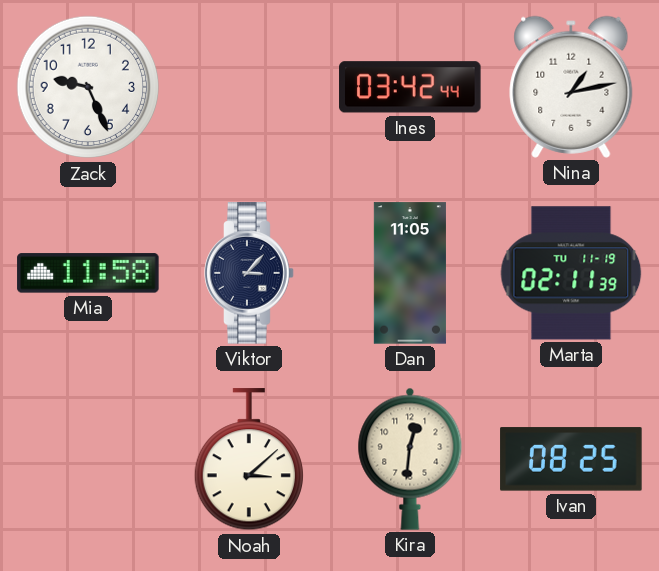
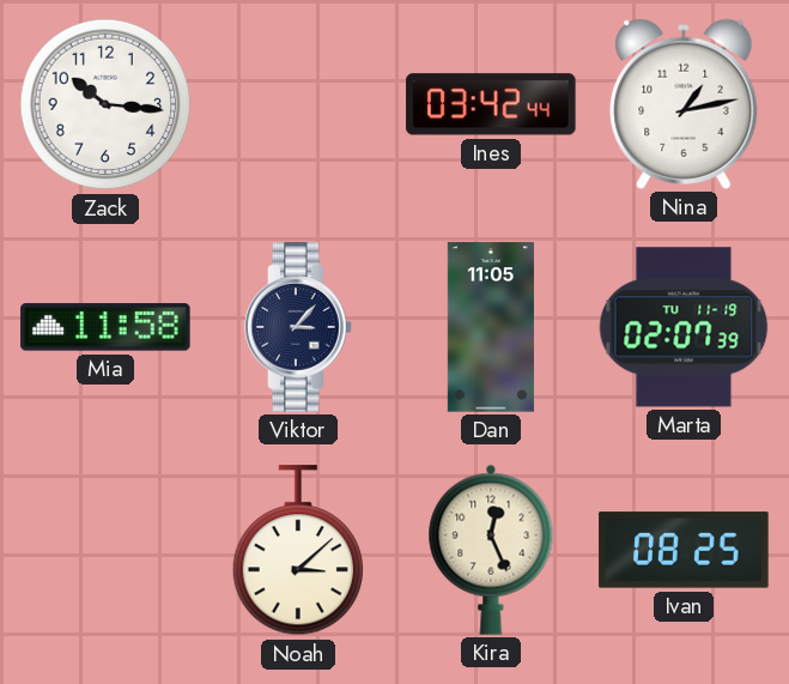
Zack: 9:26 -> 10:16
Marta: 02:11 -> 02:07
Kira: 12:31 -> 12:26
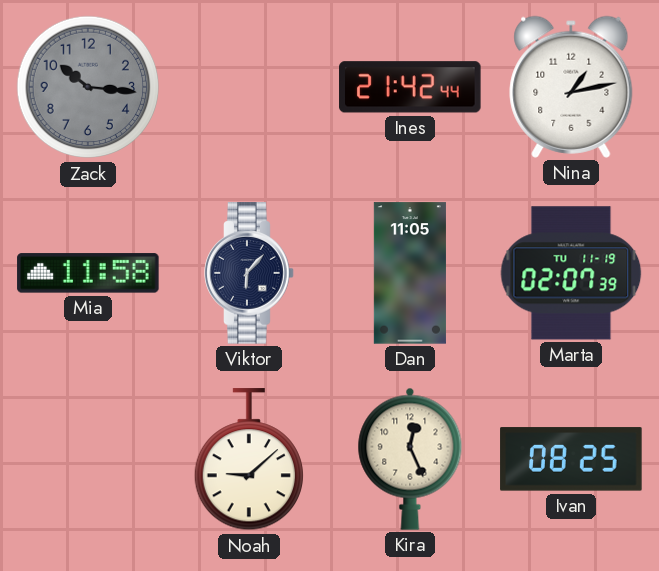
Zack dial: white -> grey
Ines: 03:42 -> 21:42
Viktor: 3:07 -> 6:07
Noah: 3:08 -> 9:08
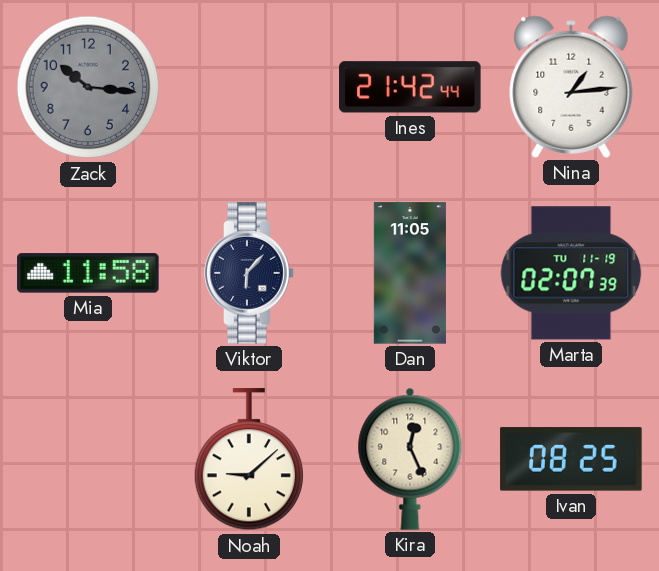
Nina: 1:13 -> 1:14
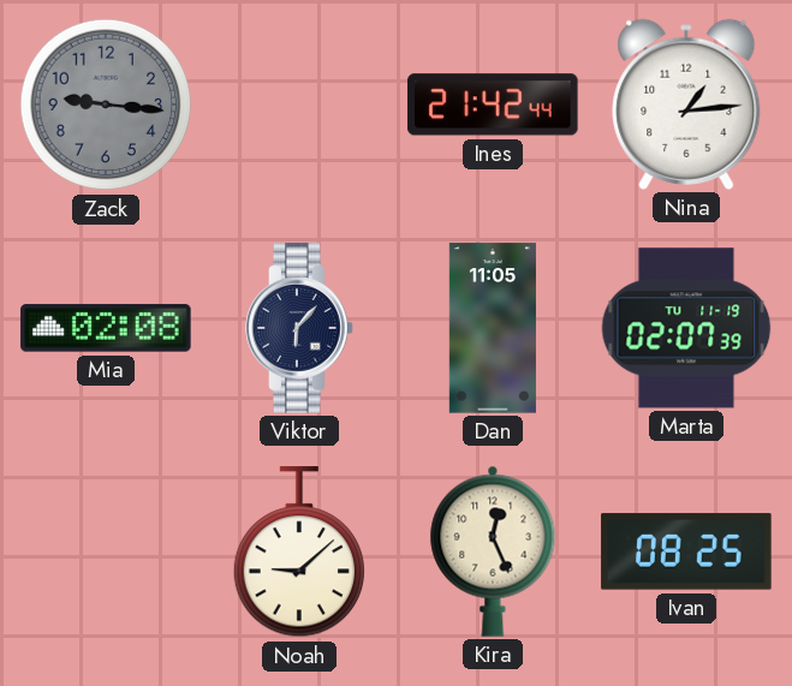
Zack: 10:16 -> 9:16
Mia: 11:58 -> 02:08
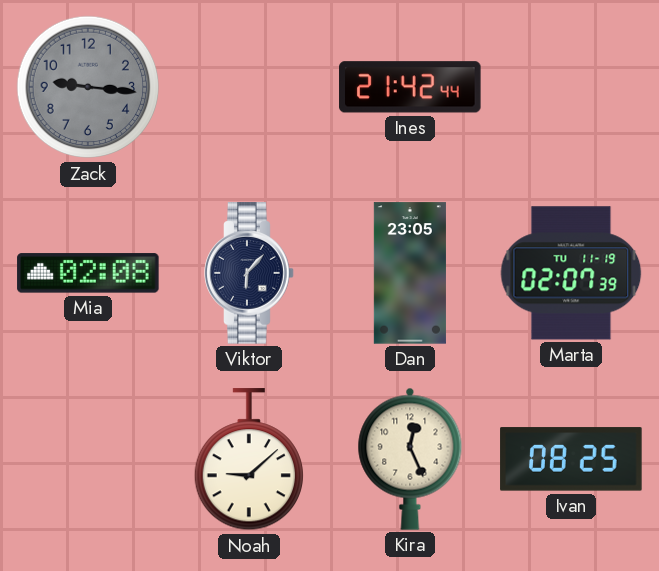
Nina: 1:14 -> none
Dan: 11:05 -> 23:05
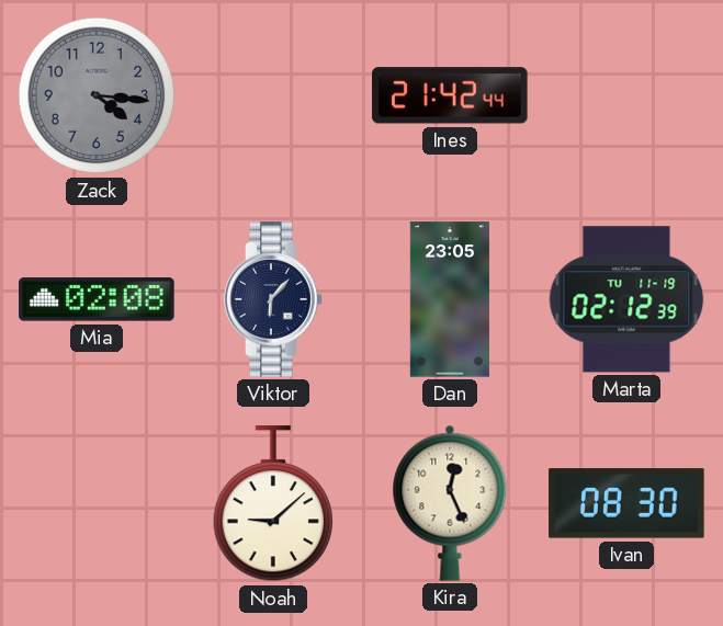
Zack: 9:16 -> 4:16
Marta: 02:07 -> 02:12
Ivan: 08:25 -> 08:30
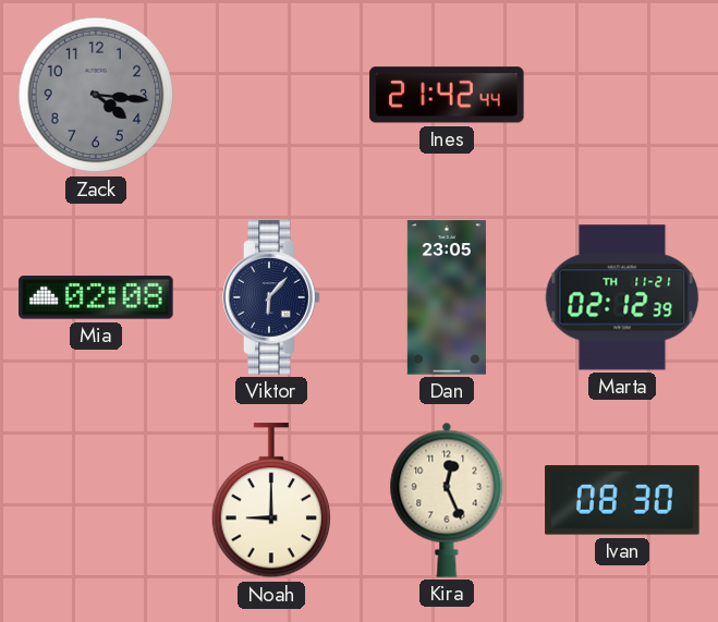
Marta date: TU 11-19 -> TH 11-21
Noah: 9:08 -> 9:00
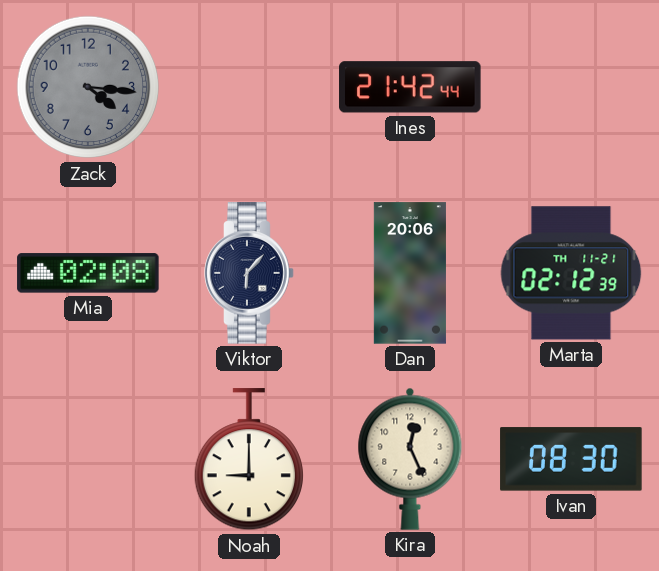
Dan: 23:05 -> 20:06
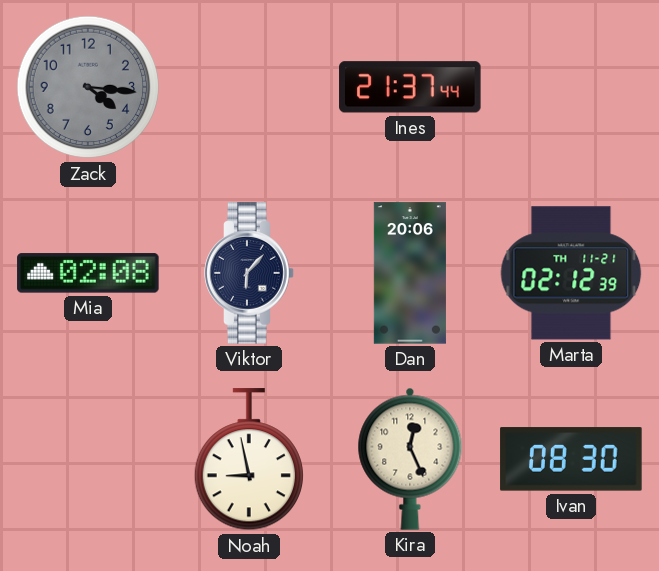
Ines: 21:42 -> 21:37
Noah: 9:00 -> 8:58
